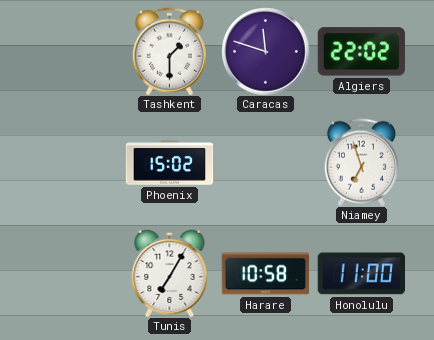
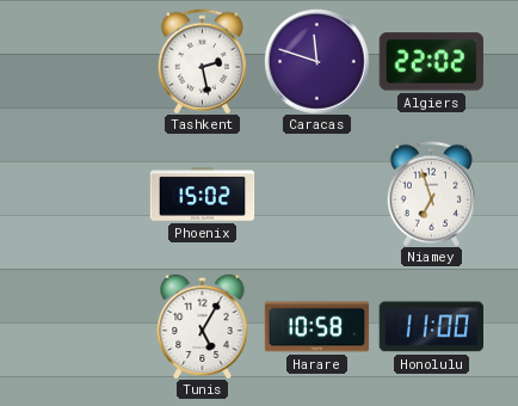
Tashkent: 1:30 -> 2:28
Tunis: 7:05 -> 5:05
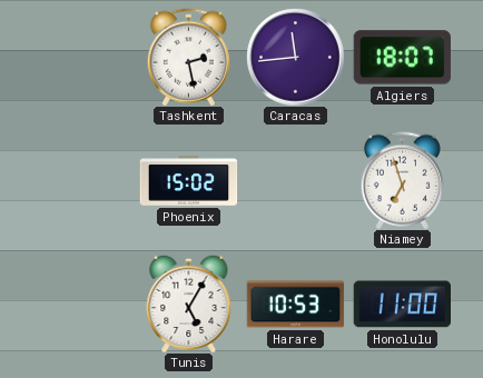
Caracas: 11:48 -> 11:44
Algiers: 22:02 -> 18:07
Harare: 10:58 -> 10:53
